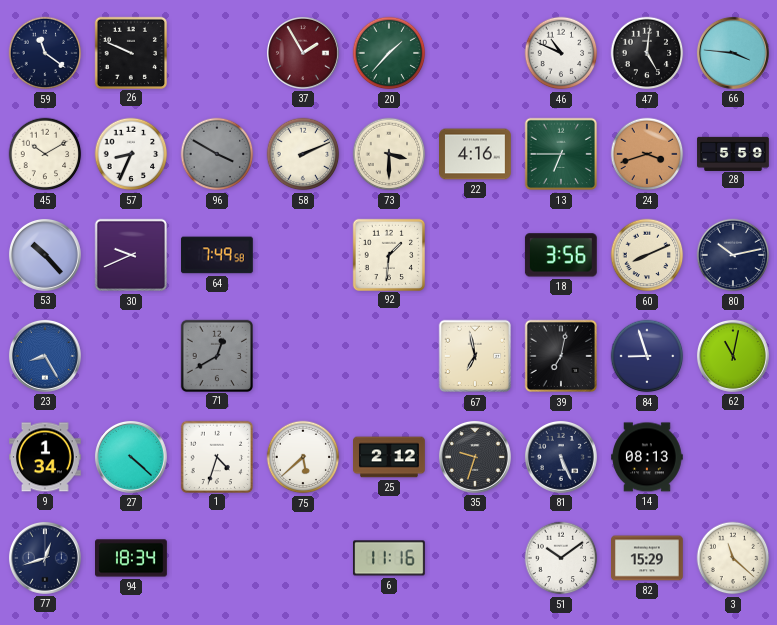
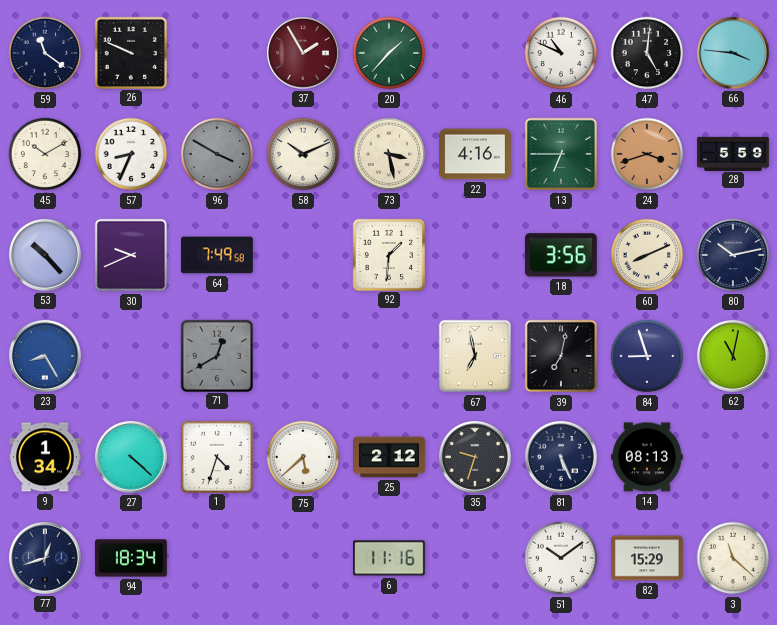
58: 2:11 -> 10:11
73: 3:30 -> 3:28
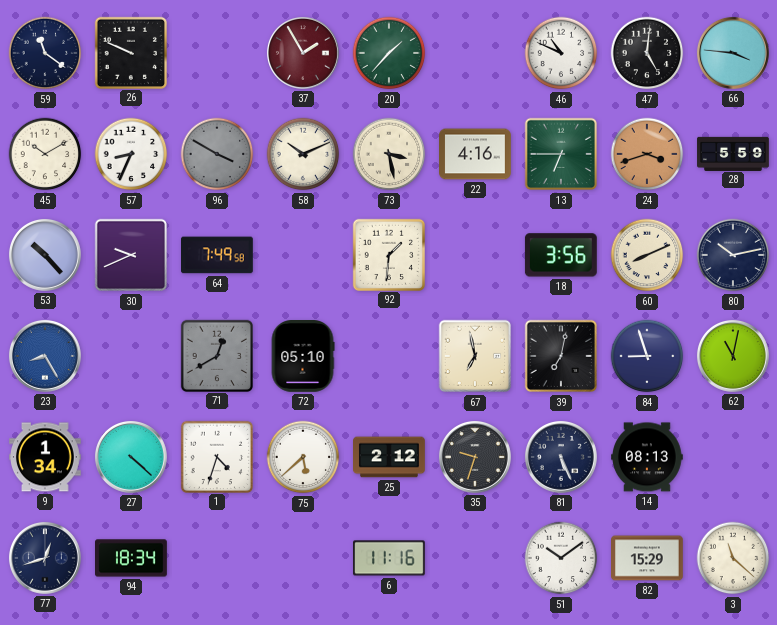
72: none -> 05:10
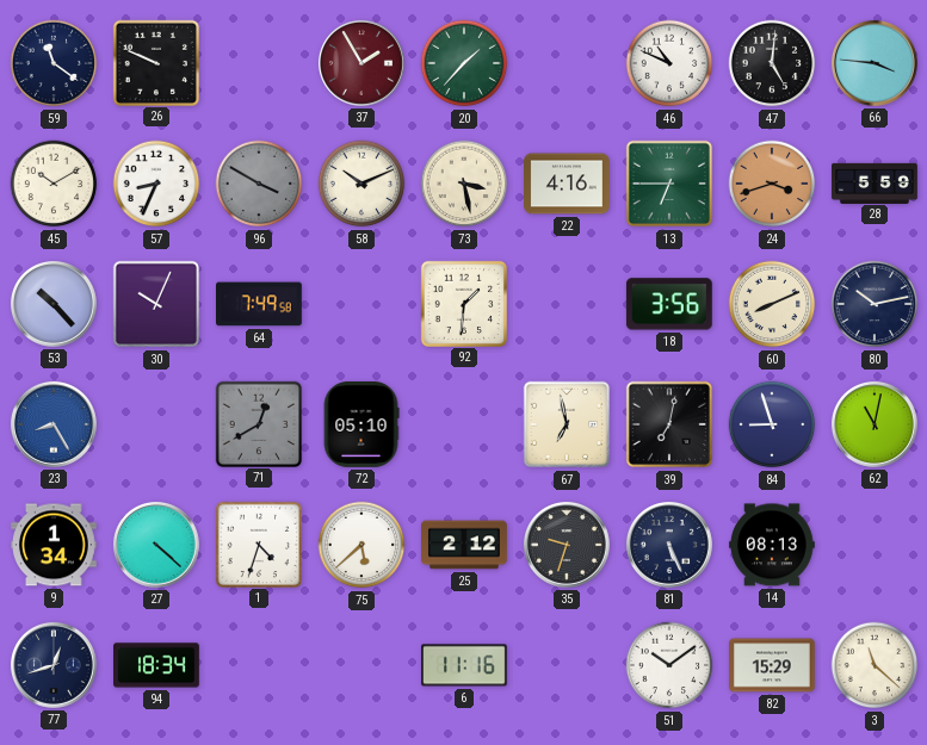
30: 9:41 -> 10:04
